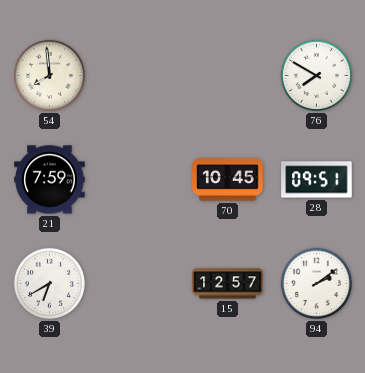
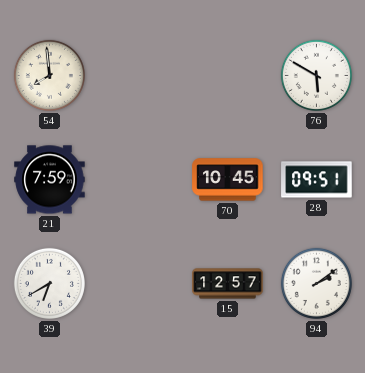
76: 7:50 -> 5:50
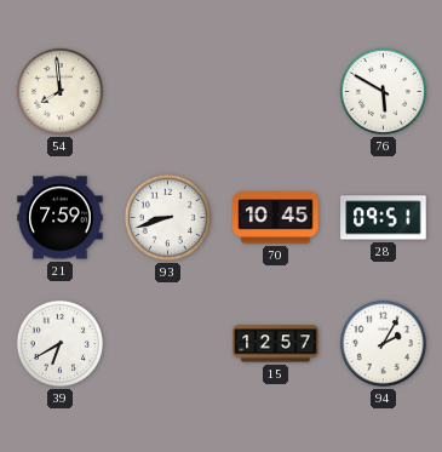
93: none -> 8:42
94: 2:09 -> 2:05
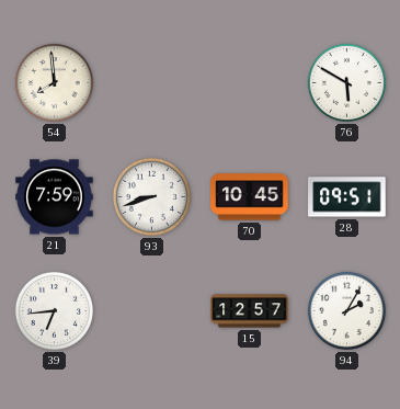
39: 6:40 -> 6:44
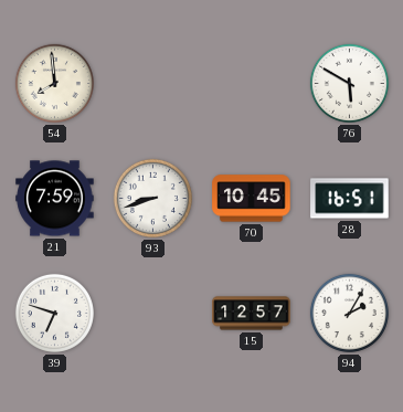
28: 09:51 -> 16:51
39: 6:44 -> 6:48
